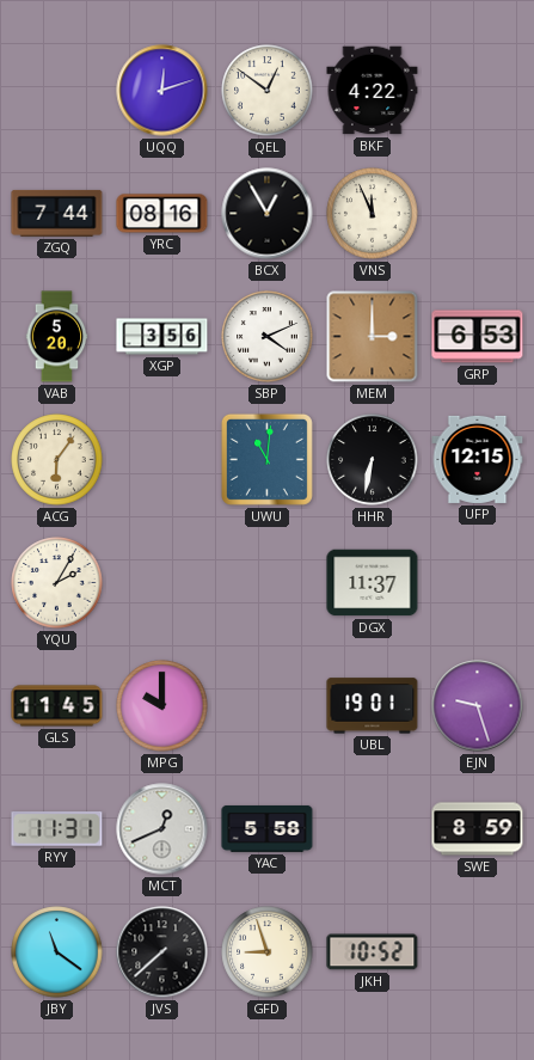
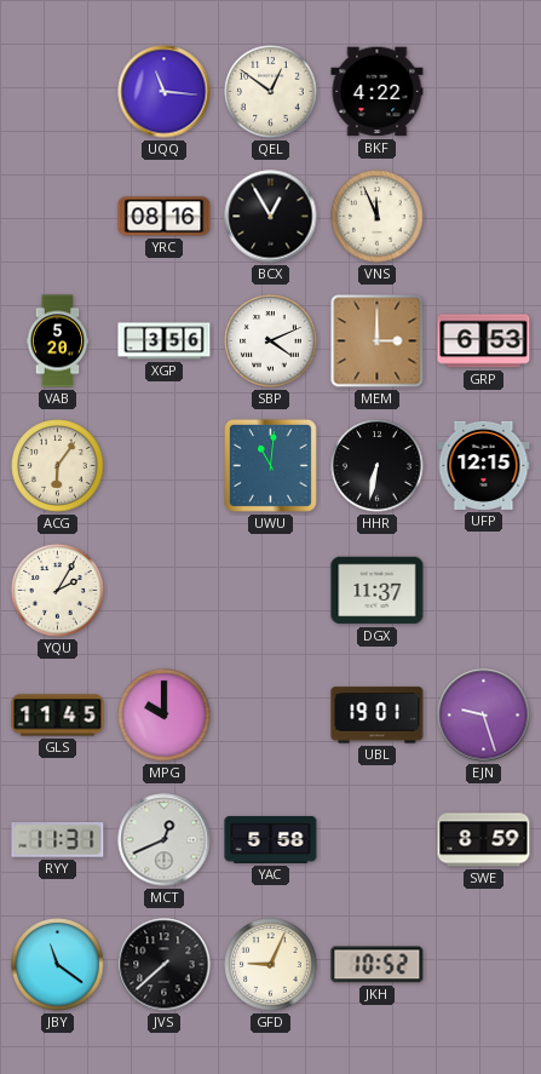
UQQ: 12:12 -> 11:16
ZGQ: 7:44 -> none
GFD: 8:57 -> 9:04
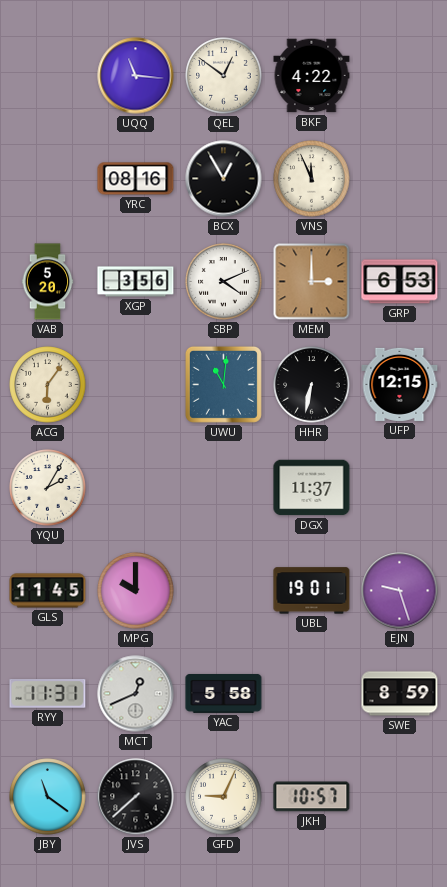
JKH: 10:52 -> 10:57
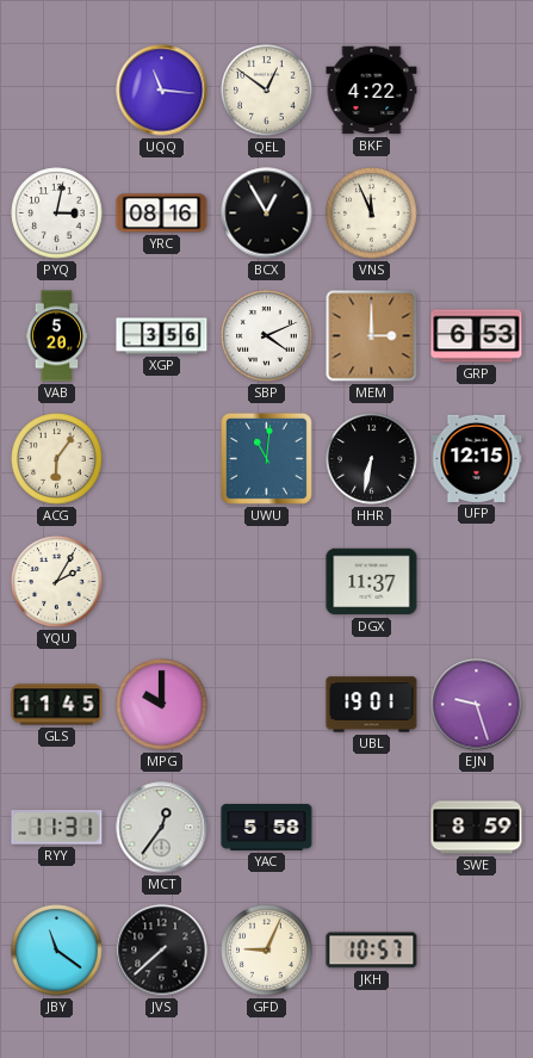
PYQ: none -> 3:02
MCT: 12:41 -> 12:36
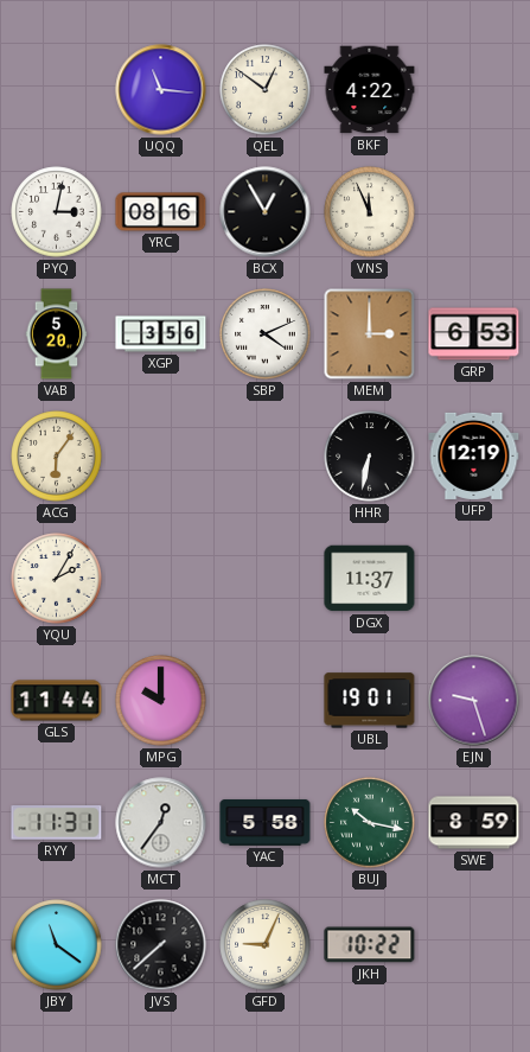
UWU: 11:01 -> none
UFP: 12:15 -> 12:19
GLS: 11:45 -> 11:44
BUJ: none -> 10:17
JKH: 10:57 -> 10:22
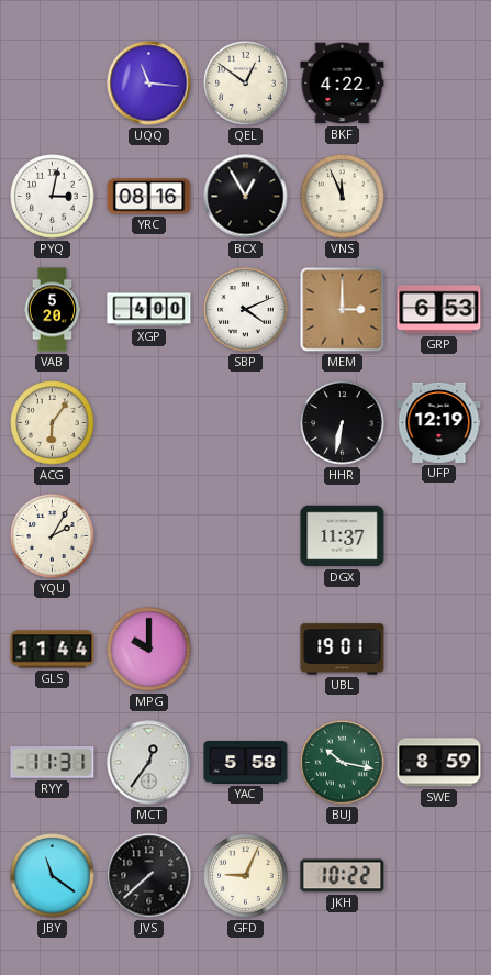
XGP: 3:56 -> 4:00
EJN: 9:27 -> none
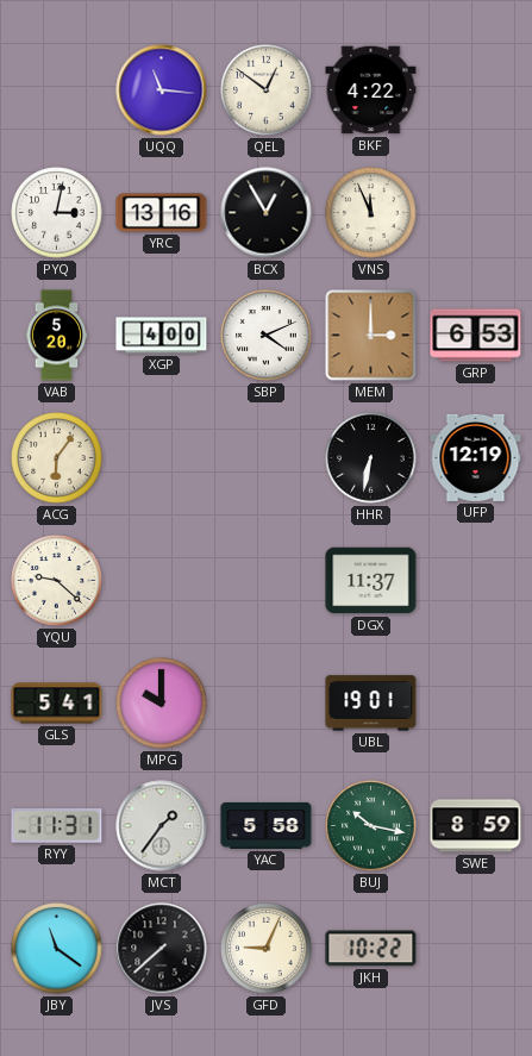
YRC: 08:16 -> 13:16
YQU: 2:05 -> 9:22
GLS: 11:44 -> 5:41
MCT: 12:36 -> 1:36
